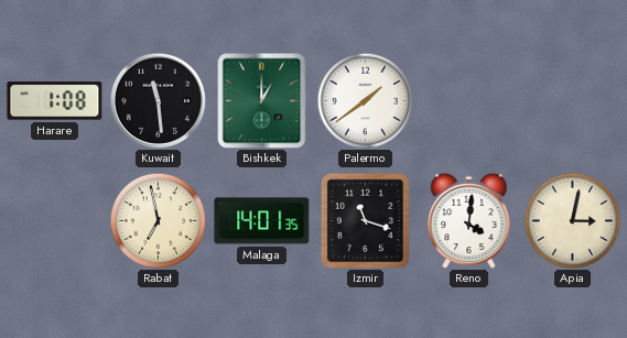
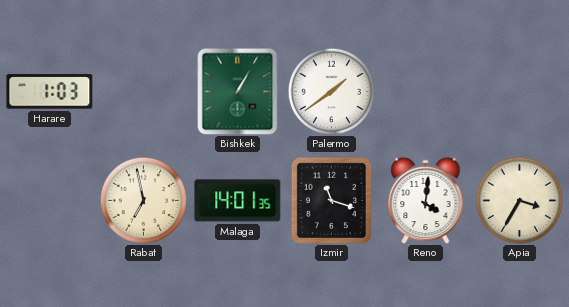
Harare: 1:08 -> 1:03
Kuwait: 11:29 -> none
Bishkek: 1:00 -> 1:05
Apia: 3:02 -> 3:35
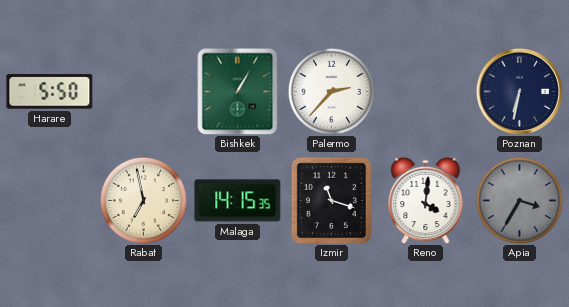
Harare: 1:03 -> 5:50
Palermo: 1:39 -> 2:37
Poznan: none -> 6:32
Malaga: 14:01 -> 14:15
Apia dial: cream -> grey
